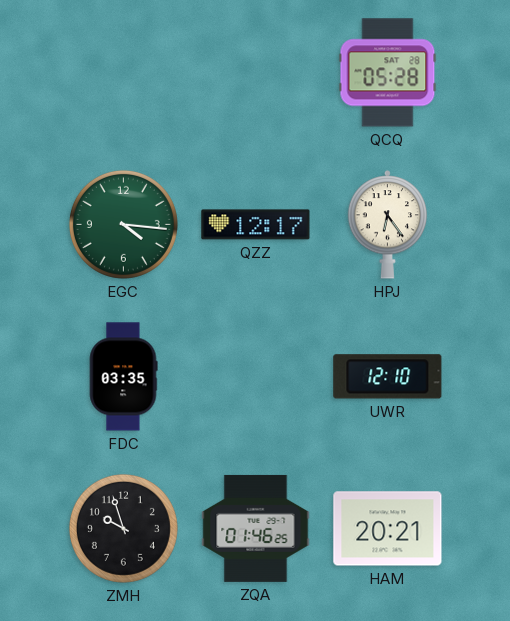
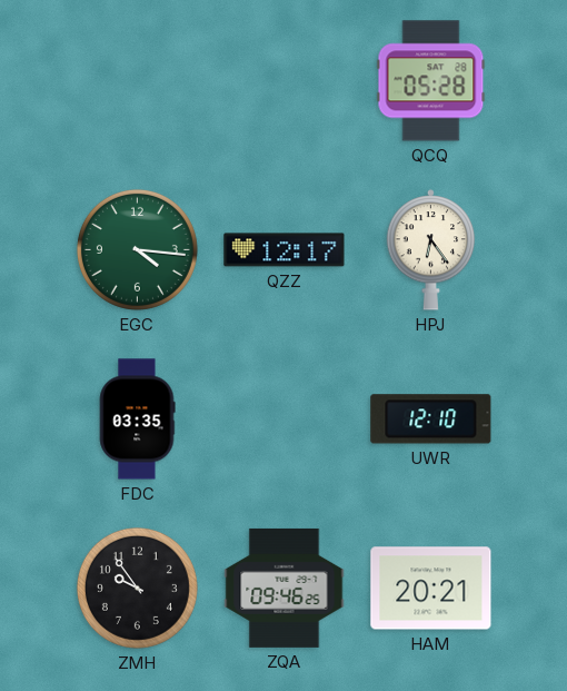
ZMH: 9:57 -> 9:54
ZQA: 01:46 -> 09:46
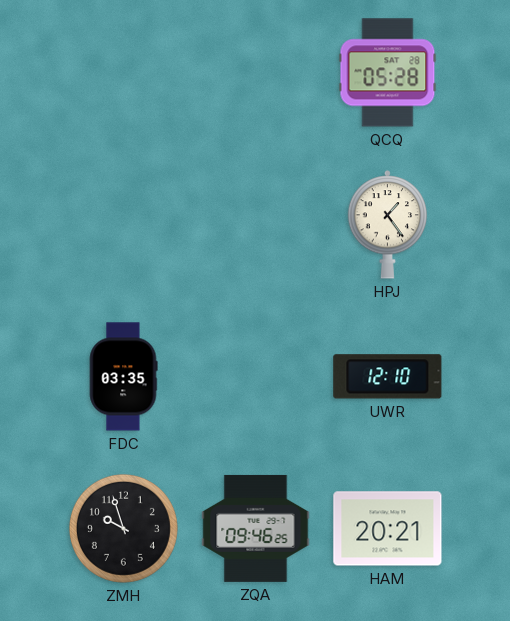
EGC: 4:16 -> none
QZZ: 12:17 -> none
HPJ: 6:24 -> 1:24
ZMH: 9:54 -> 9:57
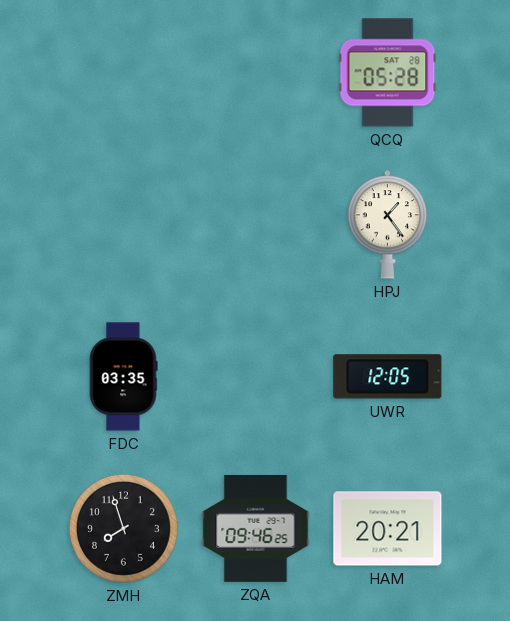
UWR: 12:10 -> 12:05
ZMH: 9:57 -> 7:57
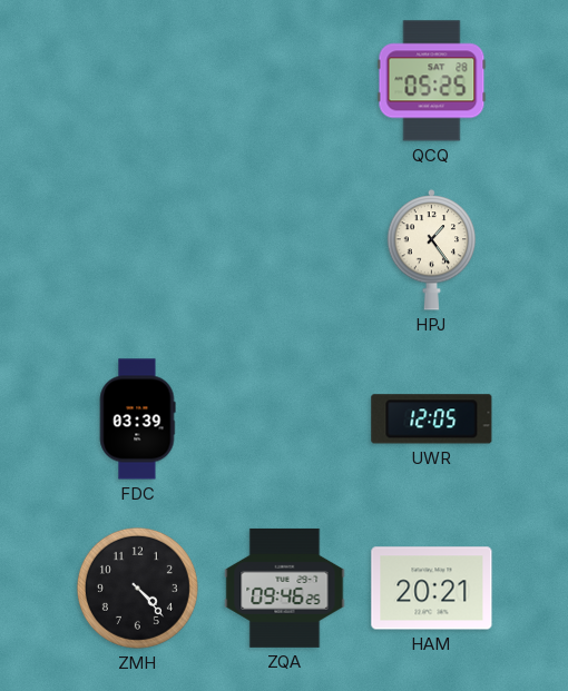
QCQ: 05:28 -> 05:25
FDC: 03:35 -> 03:39
ZMH: 7:57 -> 4:23
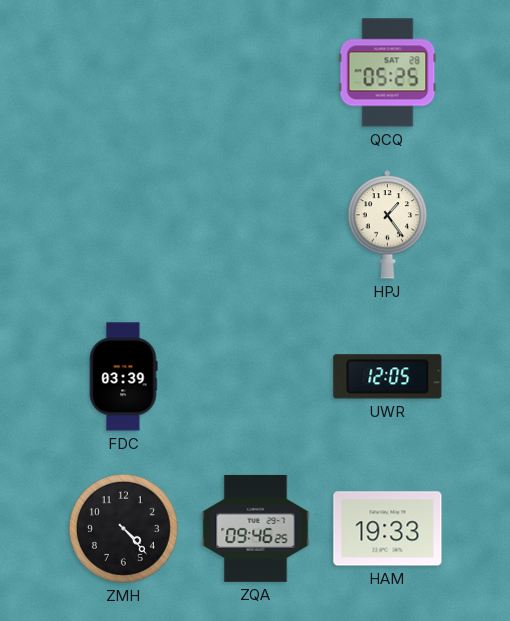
HAM: 20:21 -> 19:33
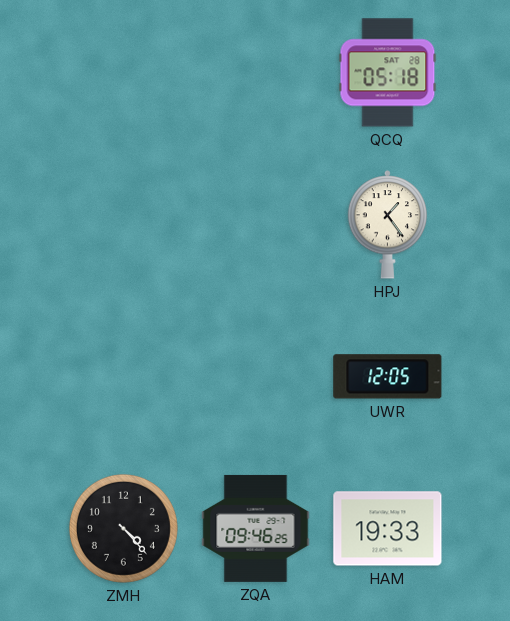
QCQ: 05:25 -> 05:18
FDC: 03:39 -> none
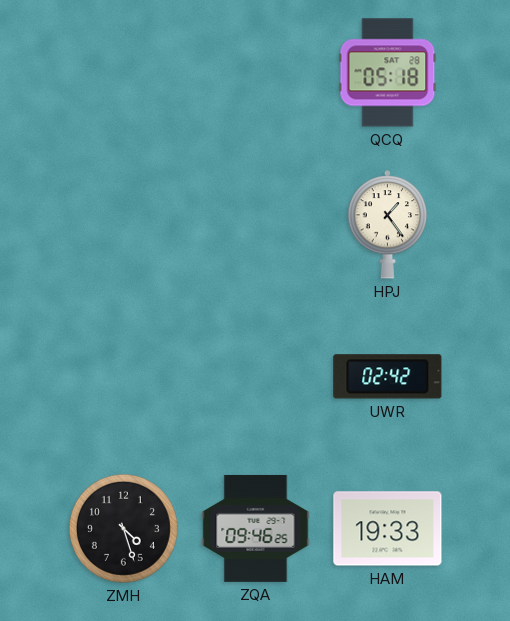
UWR: 12:05 -> 02:42
ZMH: 4:23 -> 4:27
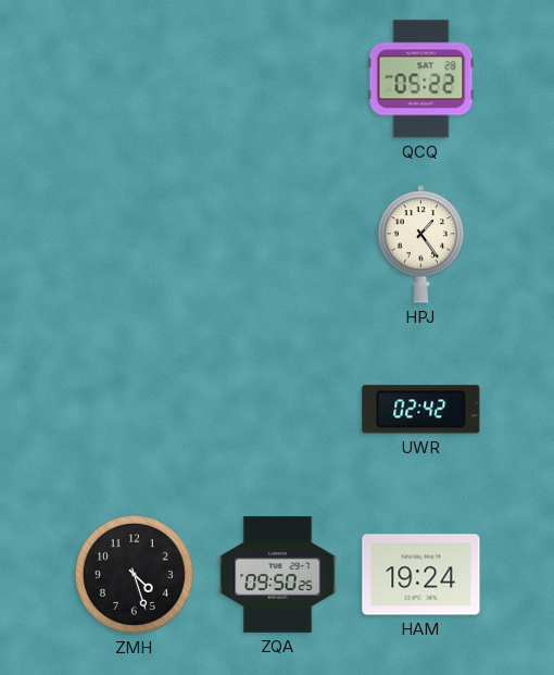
QCQ: 05:18 -> 05:22
ZQA: 09:46 -> 09:50
HAM: 19:33 -> 19:24
